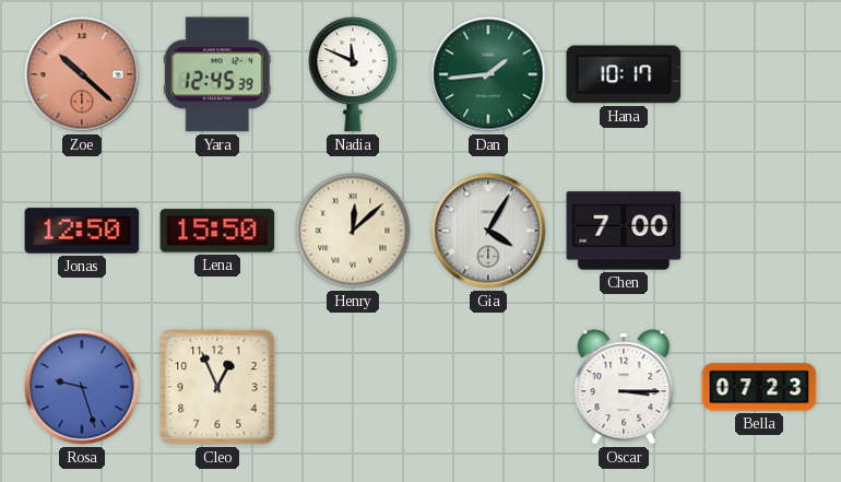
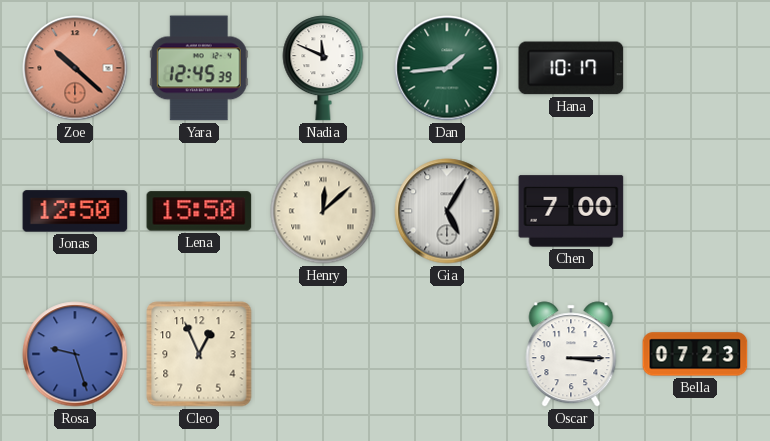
Gia: 4:05 -> 5:05
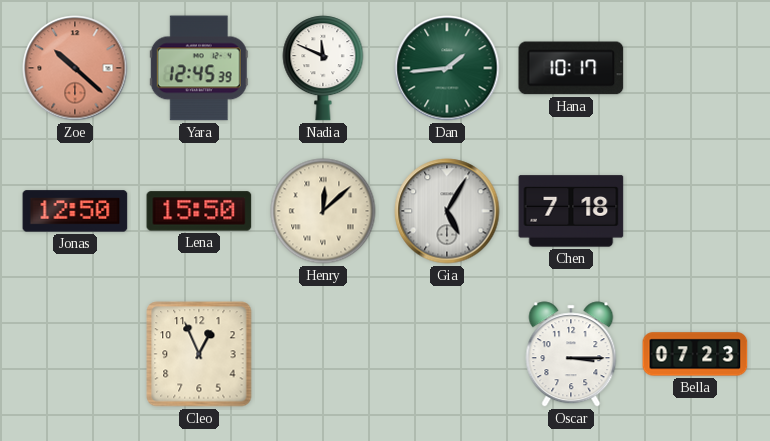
Chen: 7:00 -> 7:18
Rosa: 9:27 -> none
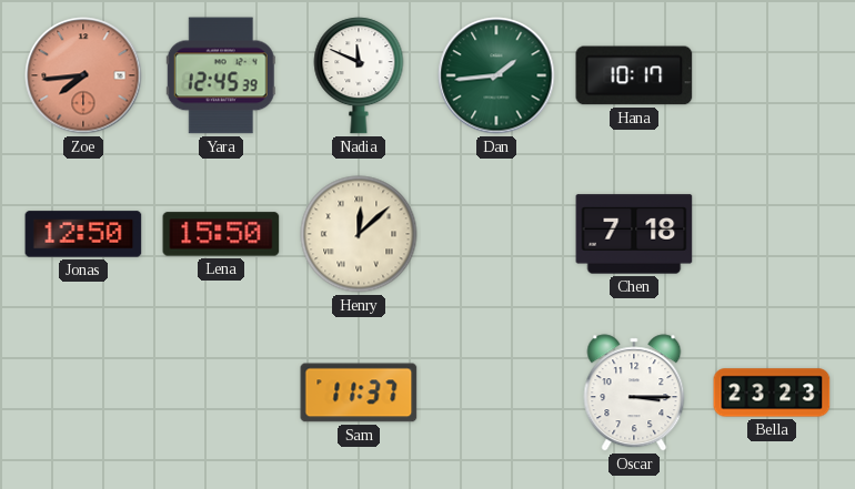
Zoe: 10:22 -> 7:44
Gia: 5:05 -> none
Cleo: 12:56 -> none
Sam: none -> 11:37
Bella: 07:23 -> 23:23
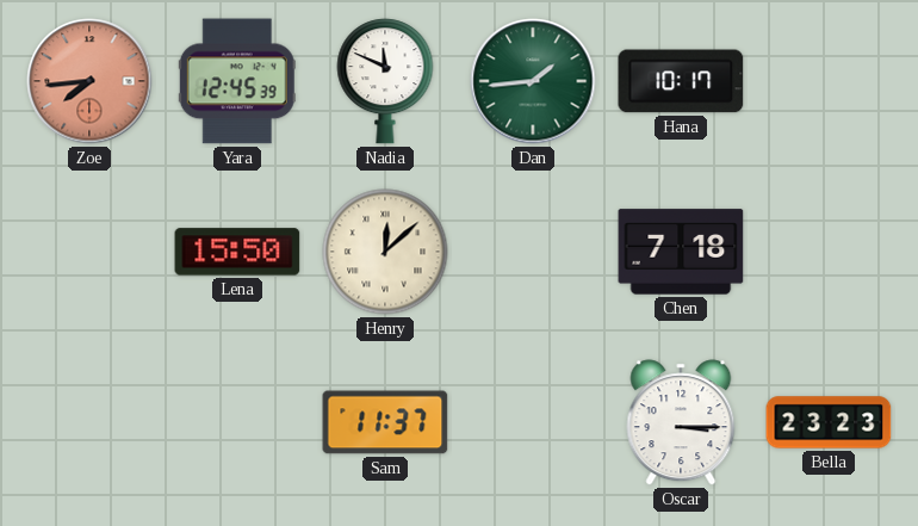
Jonas: 12:50 -> none
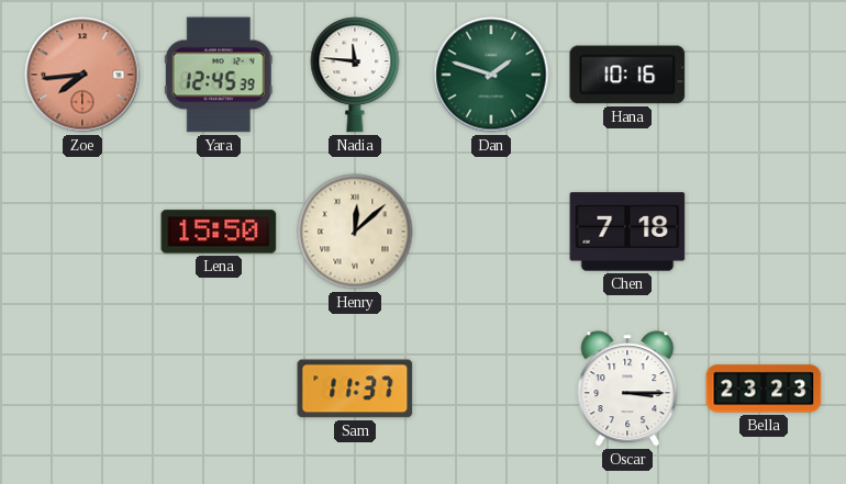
Nadia: 11:49 -> 11:46
Dan: 1:44 -> 1:48
Hana: 10:17 -> 10:16
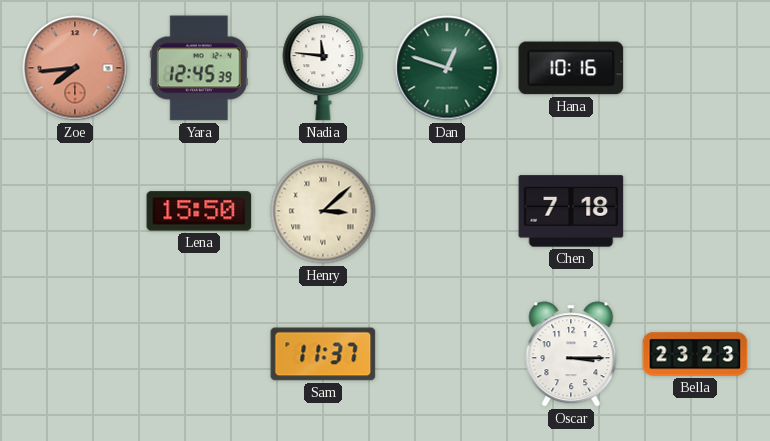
Dan: 1:48 -> 12:48
Henry: 12:08 -> 3:08
